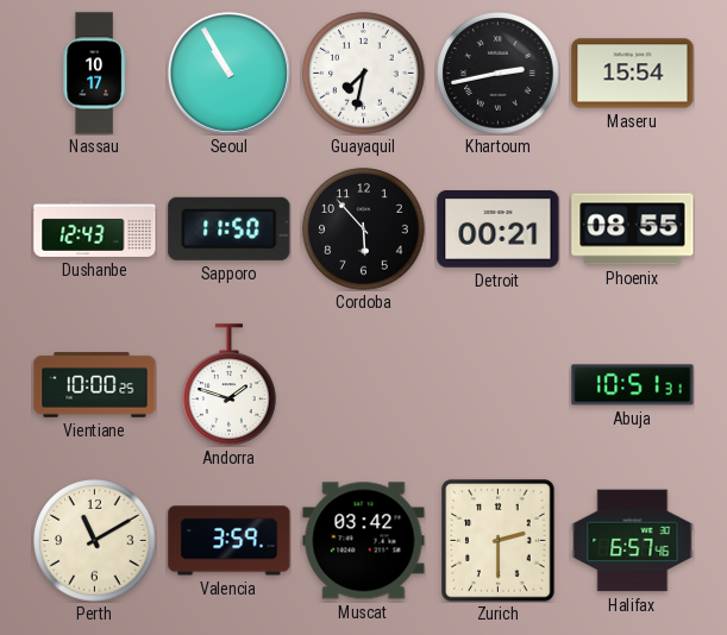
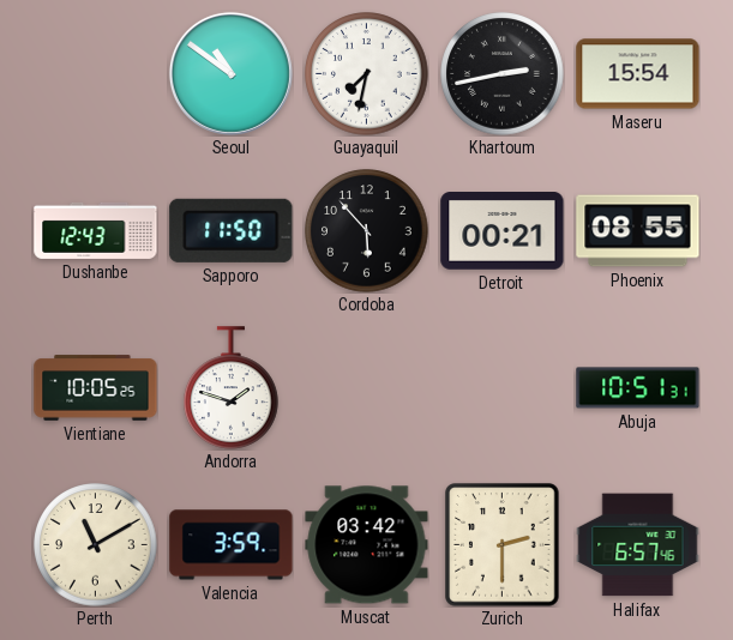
Nassau: 10:17 -> none
Seoul: 10:55 -> 10:51
Vientiane: 10:00 -> 10:05
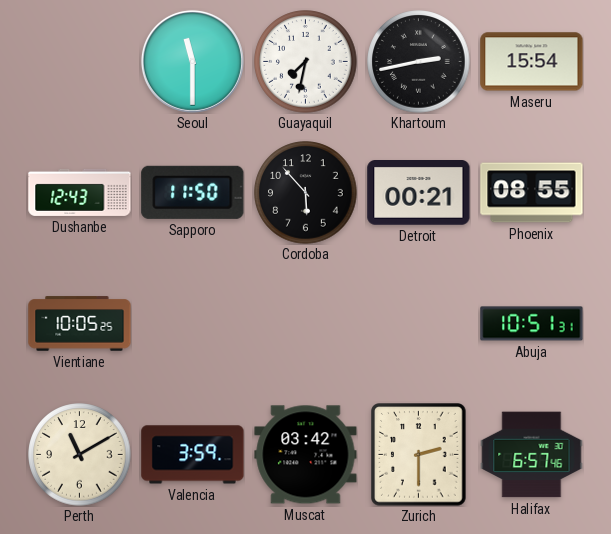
Seoul: 10:51 -> 11:30
Andorra: 1:48 -> none
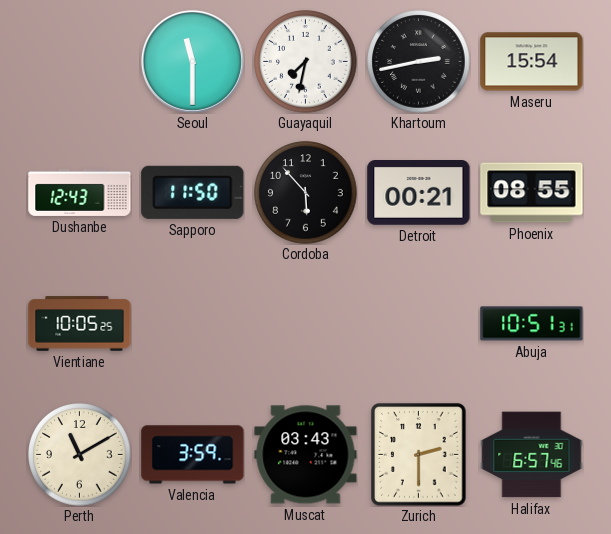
Muscat: 03:42 -> 03:43
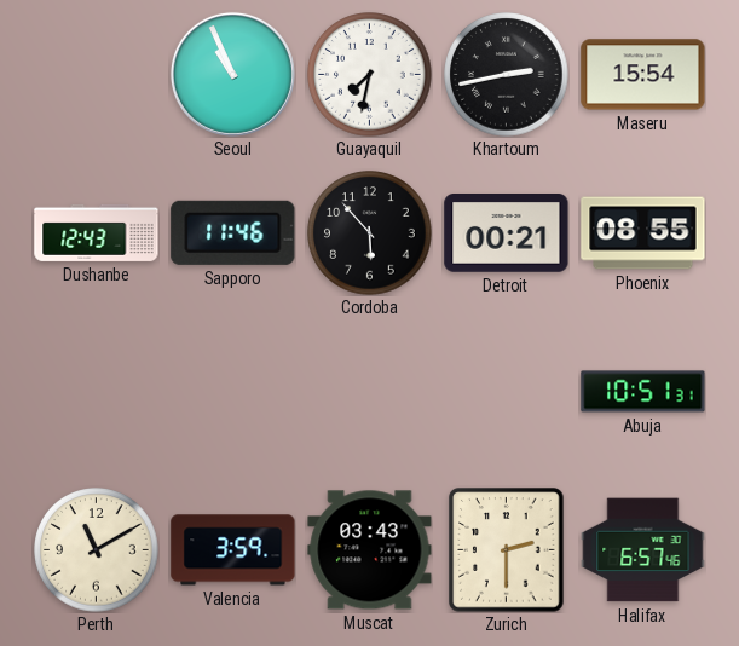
Seoul: 11:30 -> 10:56
Sapporo: 11:50 -> 11:46
Vientiane: 10:05 -> none
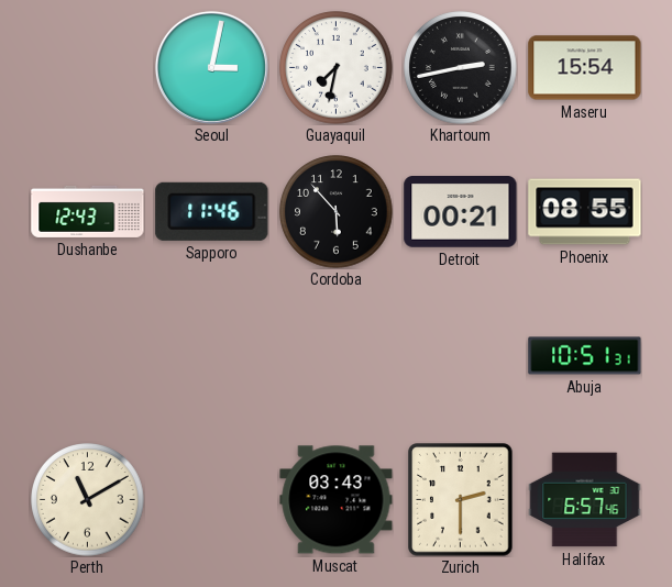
Seoul: 10:56 -> 3:02
Valencia: 3:59 -> none
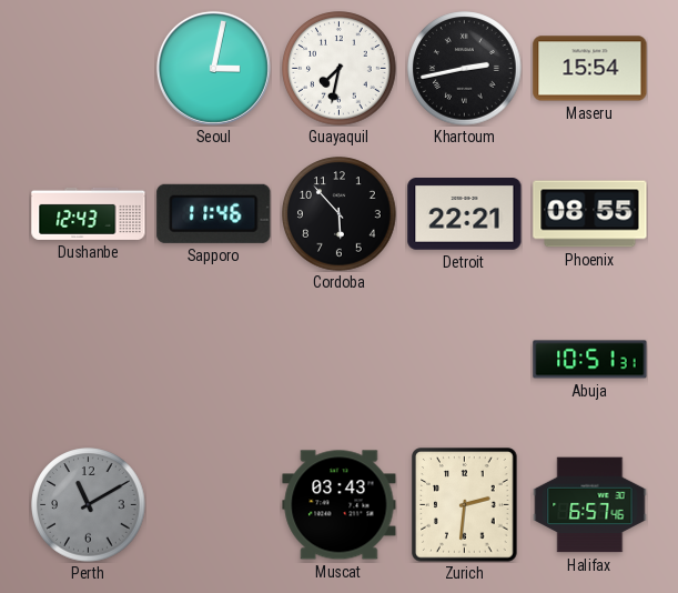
Detroit: 00:21 -> 22:21
Perth dial: cream -> grey
Zurich: 2:30 -> 2:31
